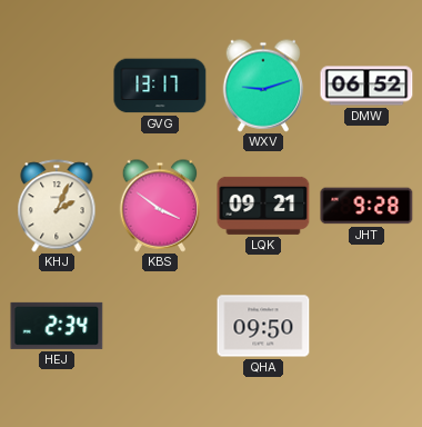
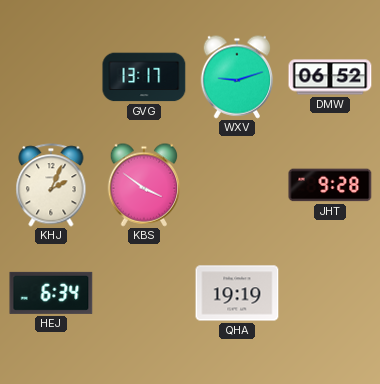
LQK: 09:21 -> none
HEJ: 2:34 -> 6:34
QHA: 09:50 -> 19:19
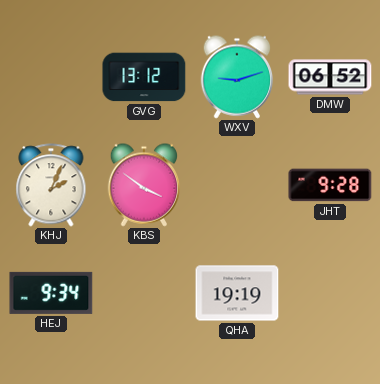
GVG: 13:17 -> 13:12
HEJ: 6:34 -> 9:34
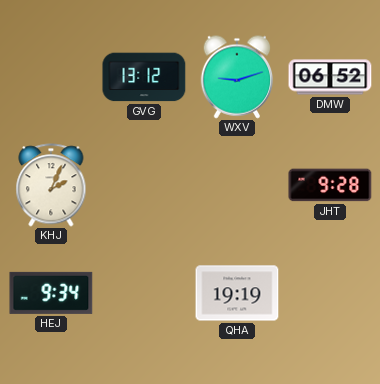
KBS: 3:51 -> none
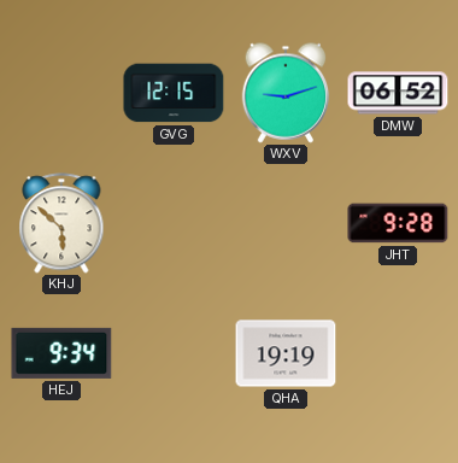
GVG: 13:12 -> 12:15
KHJ: 2:04 -> 5:52
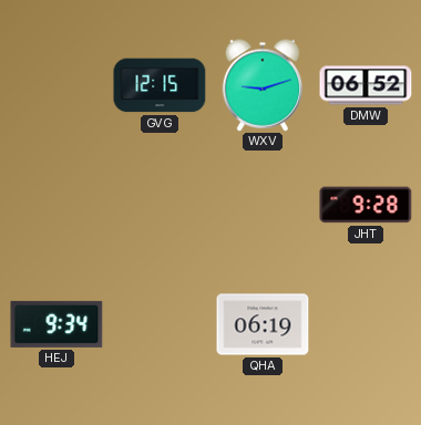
KHJ: 5:52 -> none
QHA: 19:19 -> 06:19
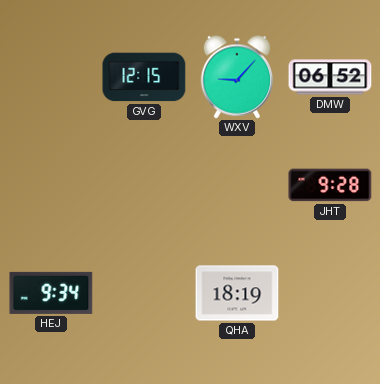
WXV: 9:12 -> 9:07
QHA: 06:19 -> 18:19
